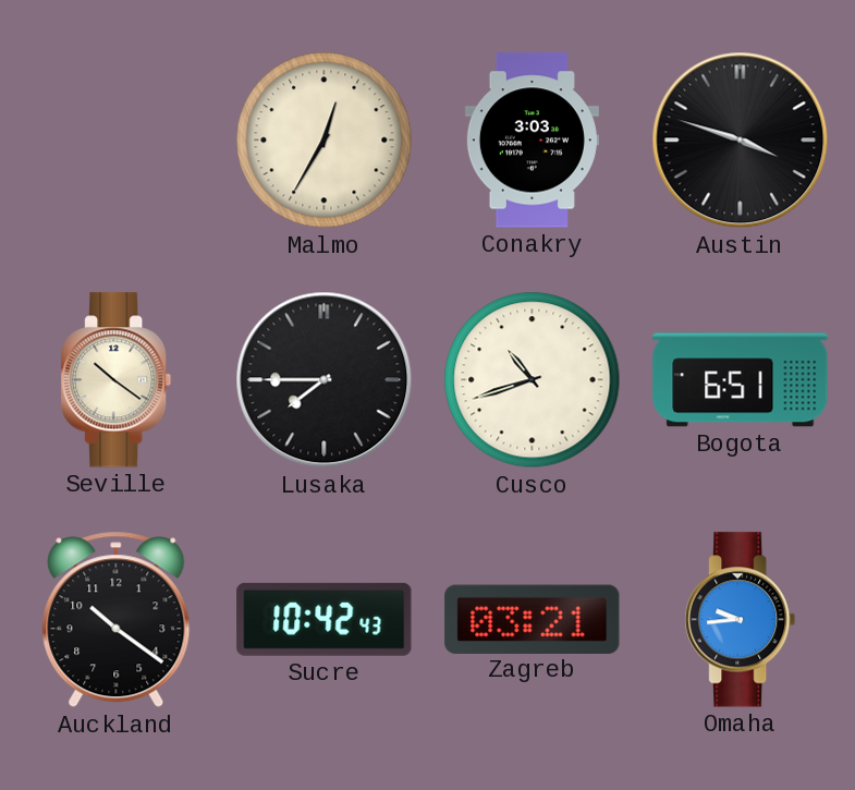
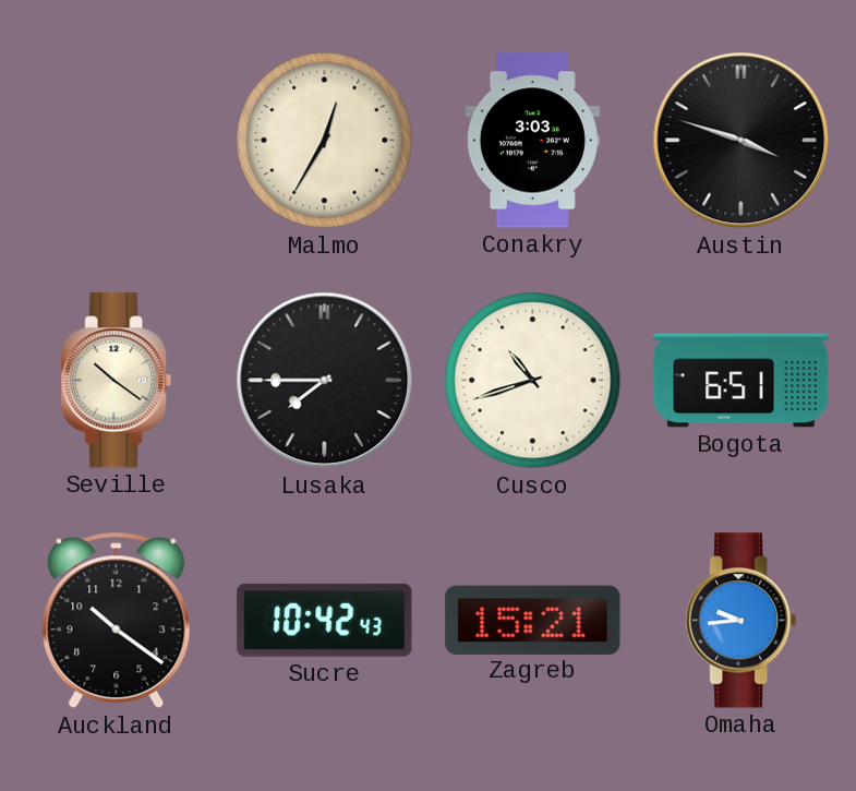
Zagreb: 03:21 -> 15:21
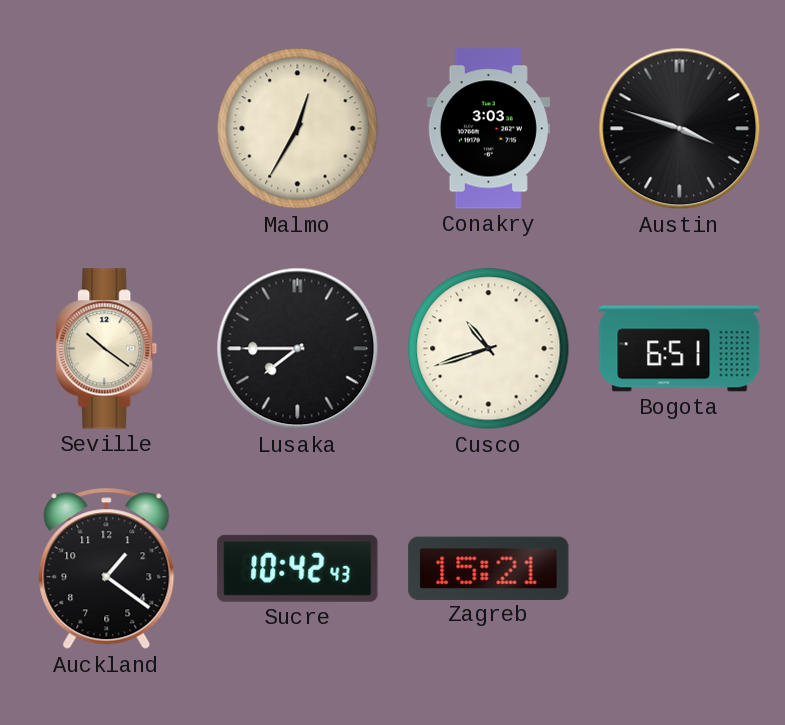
Auckland: 10:21 -> 1:21
Omaha: 9:44 -> none
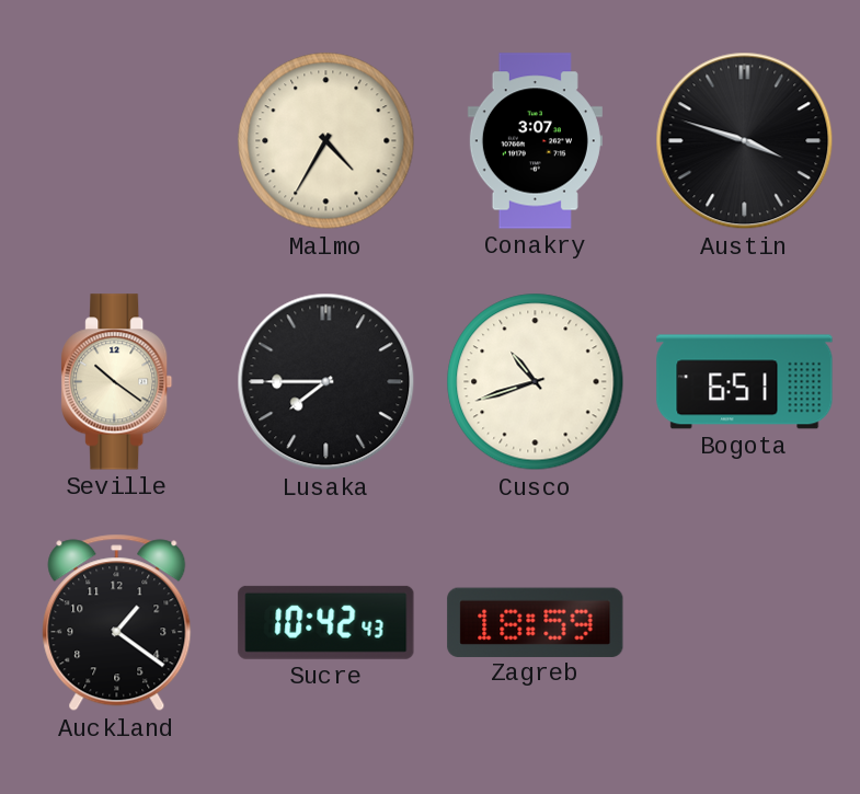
Malmo: 12:35 -> 4:35
Conakry: 3:03 -> 3:07
Zagreb: 15:21 -> 18:59
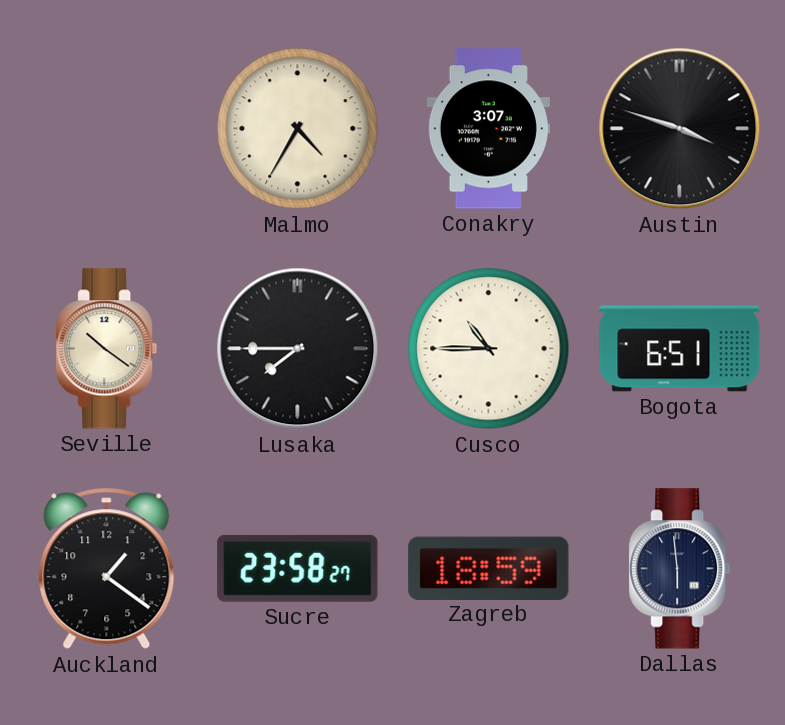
Cusco: 10:42 -> 10:45
Sucre: 10:42 -> 23:58
Dallas: none -> 5:59
